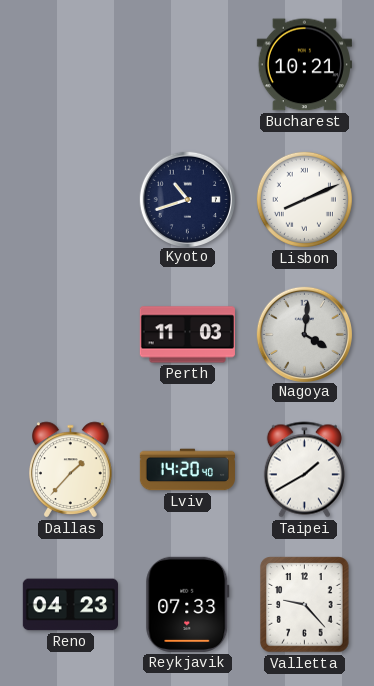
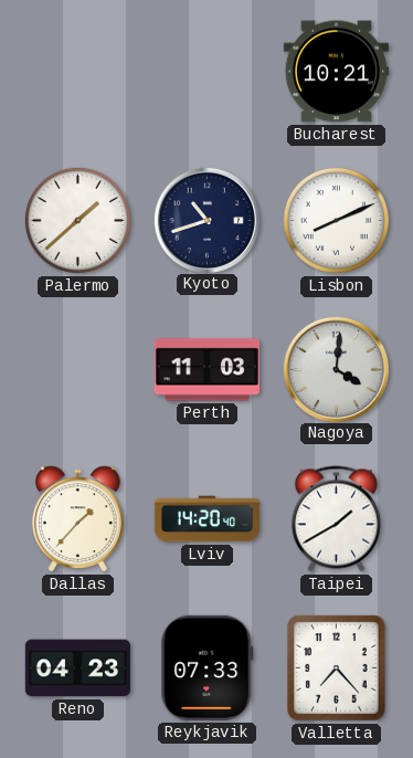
Palermo: none -> 1:38
Valletta: 9:23 -> 7:23
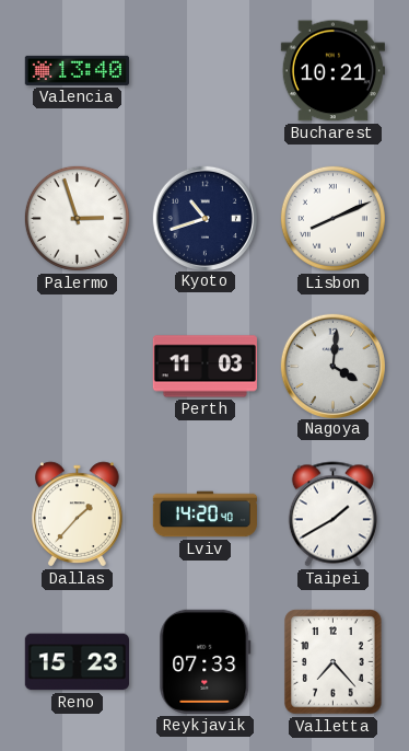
Valencia: none -> 13:40
Palermo: 1:38 -> 2:57
Reno: 04:23 -> 15:23
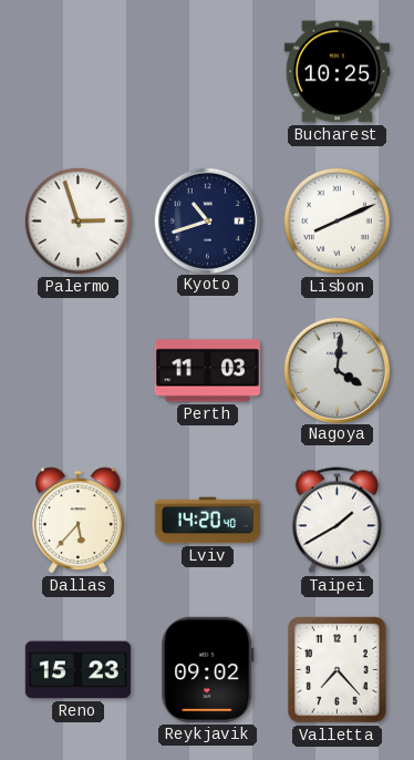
Valencia: 13:40 -> none
Bucharest: 10:21 -> 10:25
Dallas: 1:37 -> 5:37
Reykjavik: 07:33 -> 09:02
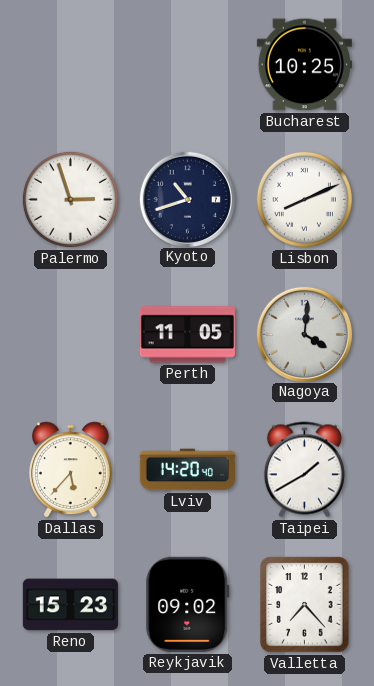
Perth: 11:03 -> 11:05
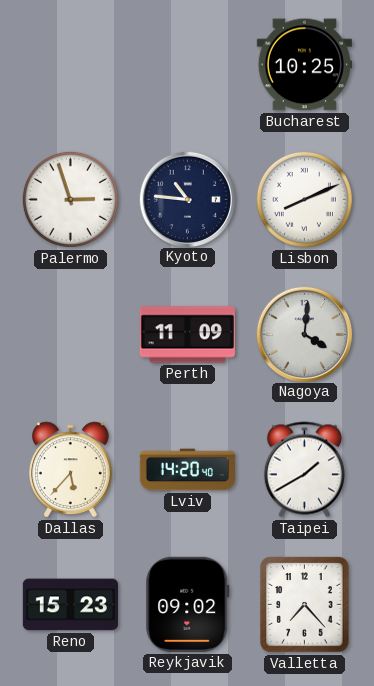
Kyoto: 10:42 -> 10:46
Perth: 11:05 -> 11:09
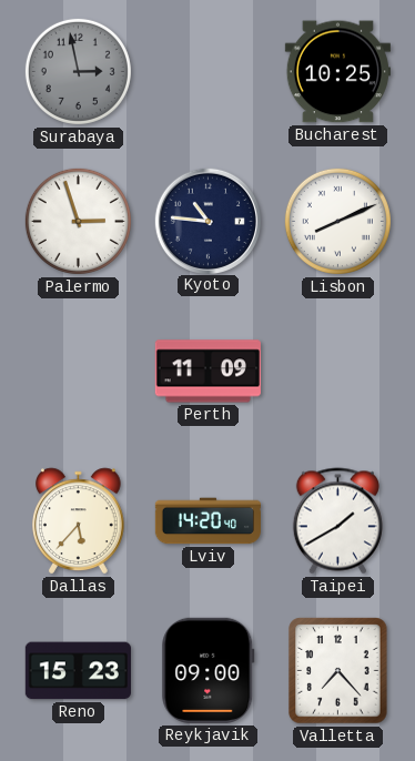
Surabaya: none -> 2:58
Nagoya: 4:01 -> none
Reykjavik: 09:02 -> 09:00
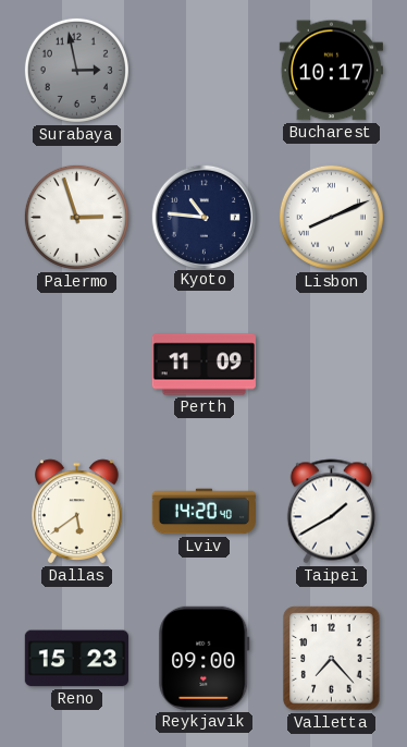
Bucharest: 10:25 -> 10:17
Dallas: 5:37 -> 5:39
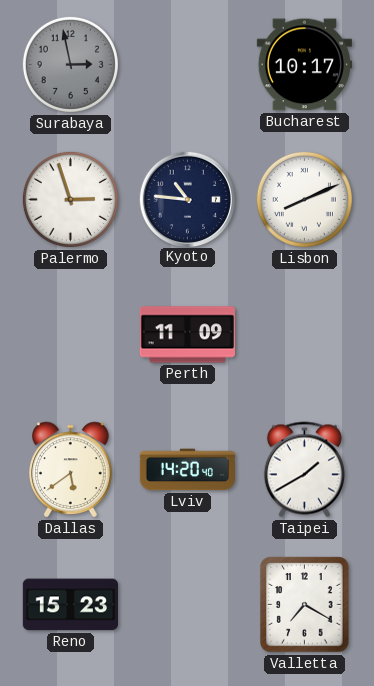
Reykjavik: 09:00 -> none
Valletta: 7:23 -> 7:20
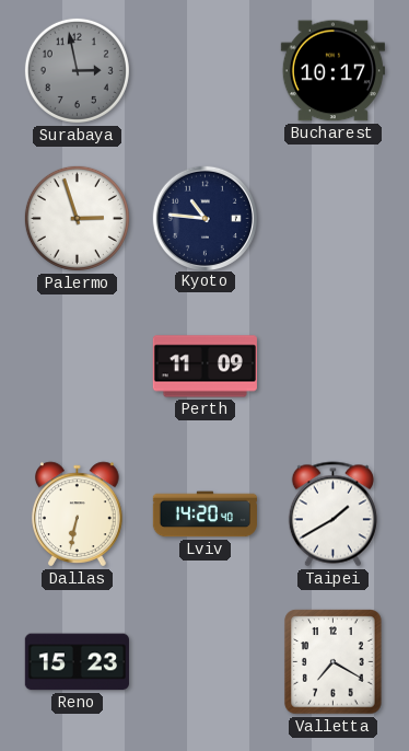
Lisbon: 8:11 -> none
Dallas: 5:39 -> 6:32
